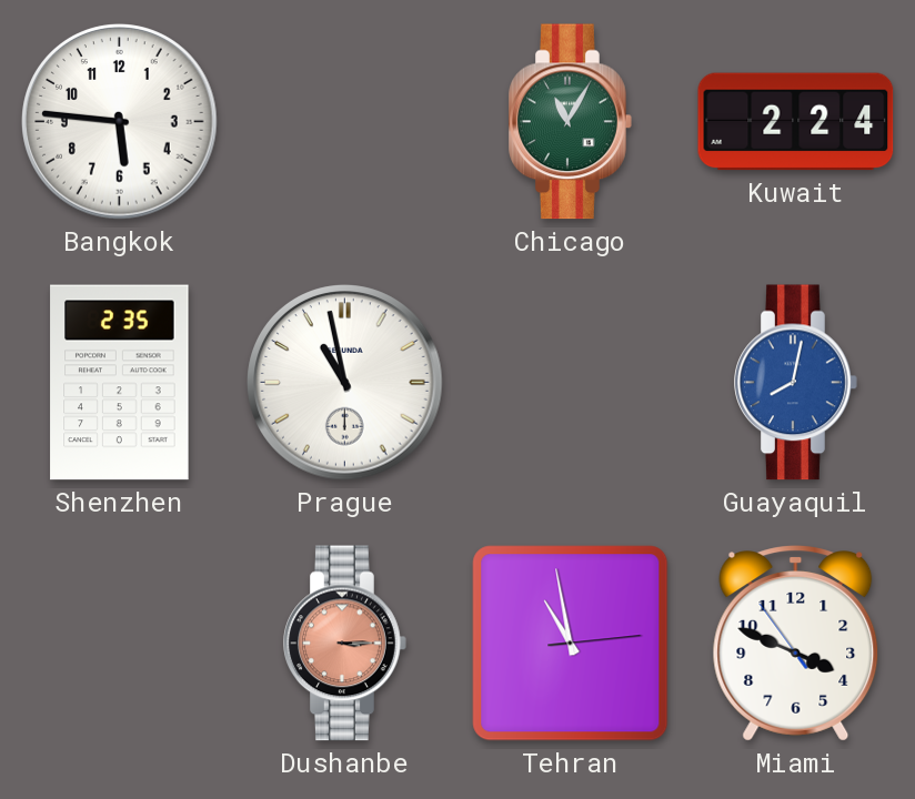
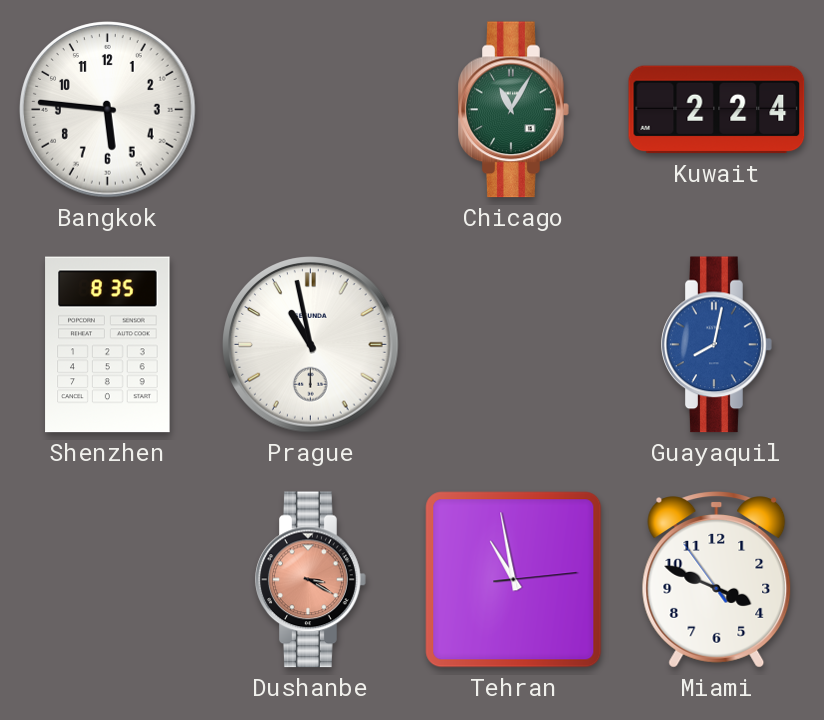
Shenzhen: 2:35 -> 8:35
Dushanbe: 3:15 -> 3:20
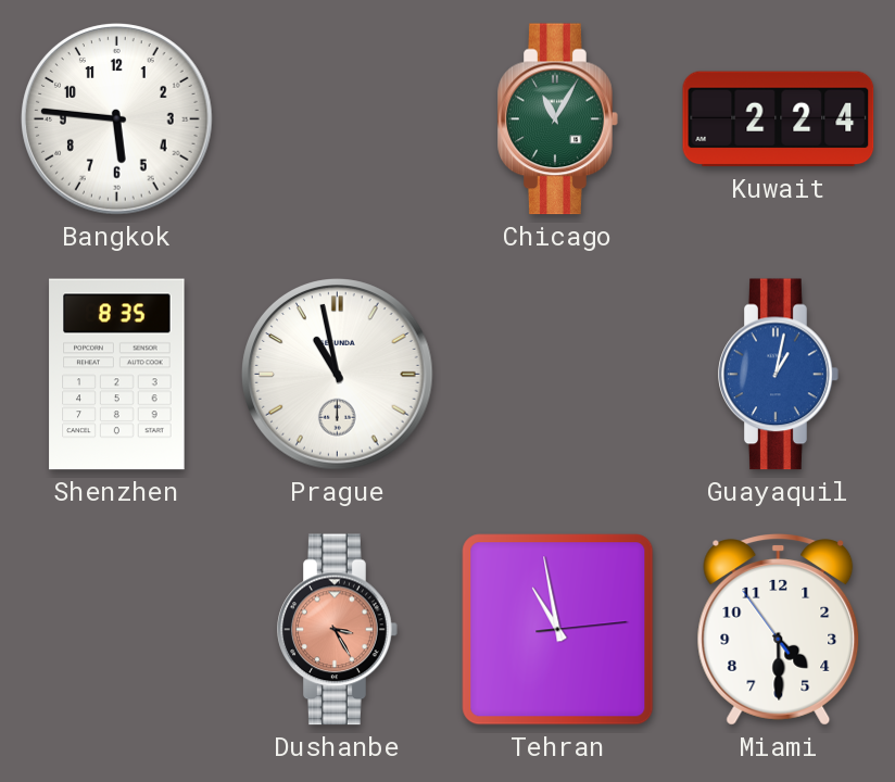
Guayaquil: 8:02 -> 1:02
Dushanbe: 3:20 -> 3:25
Miami: 3:48 -> 4:29
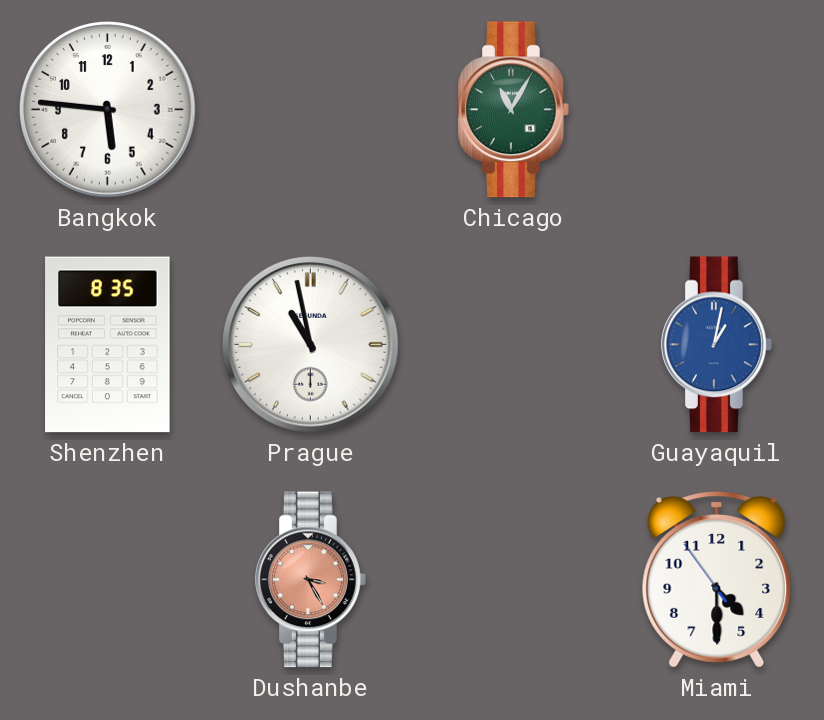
Kuwait: 2:24 -> none
Tehran: 10:58 -> none
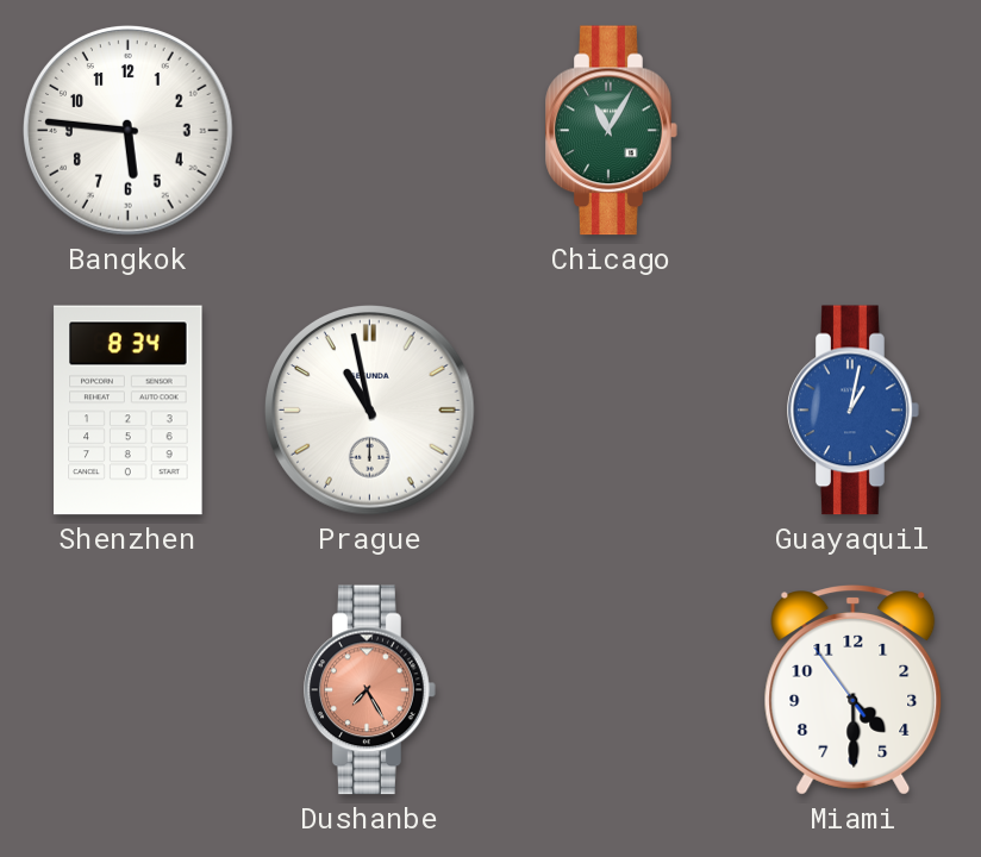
Shenzhen: 8:35 -> 8:34
Dushanbe: 3:25 -> 7:25
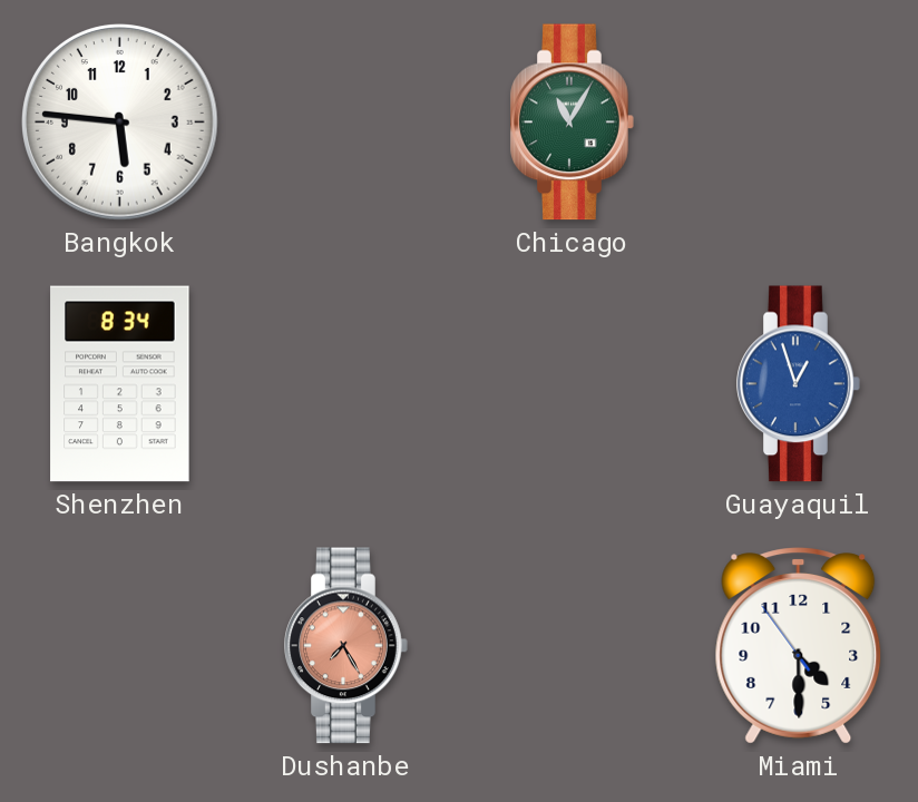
Prague: 10:58 -> none
Guayaquil: 1:02 -> 12:57
